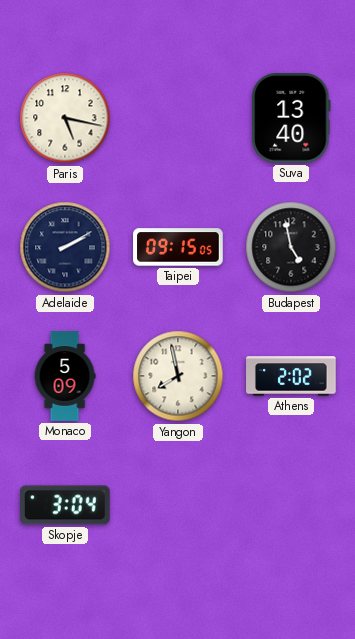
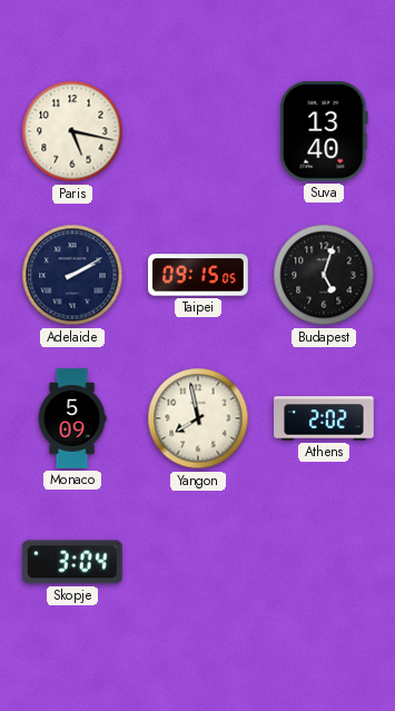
Budapest: 4:58 -> 5:03
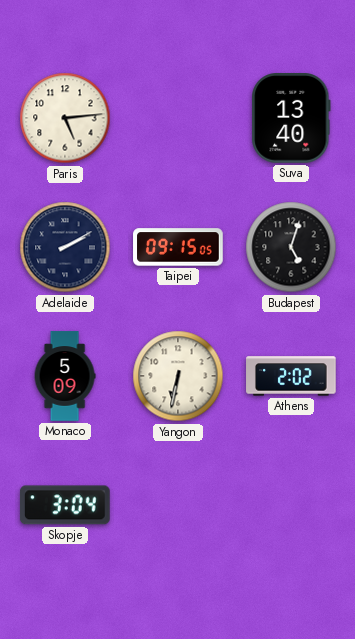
Paris: 5:17 -> 5:14
Yangon: 7:58 -> 6:32
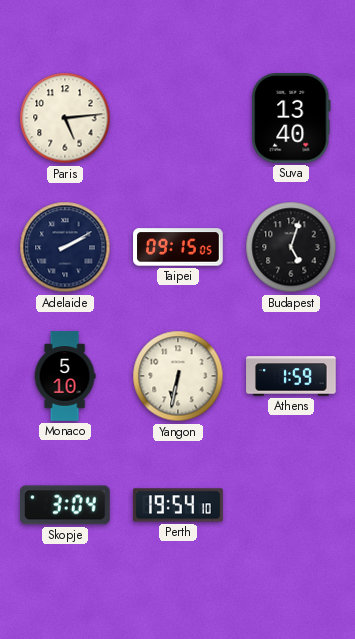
Monaco: 5:09 -> 5:10
Athens: 2:02 -> 1:59
Perth: none -> 19:54
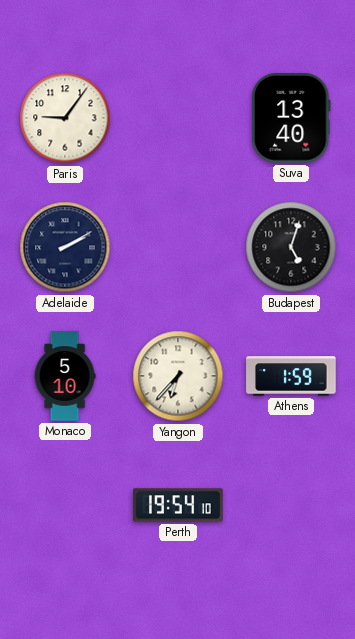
Paris: 5:14 -> 9:06
Taipei: 09:15 -> none
Yangon: 6:32 -> 6:37
Skopje: 3:04 -> none
